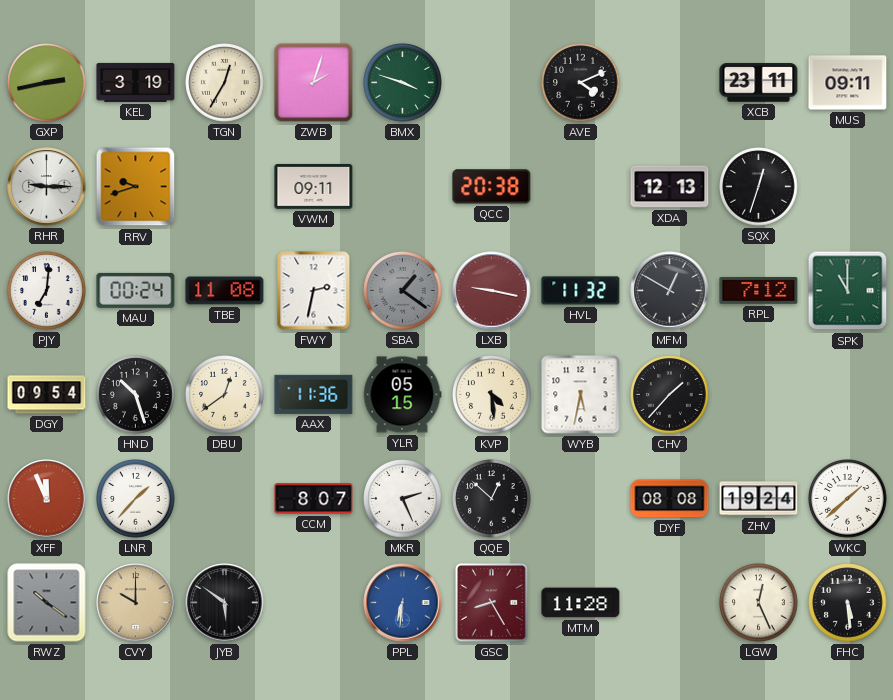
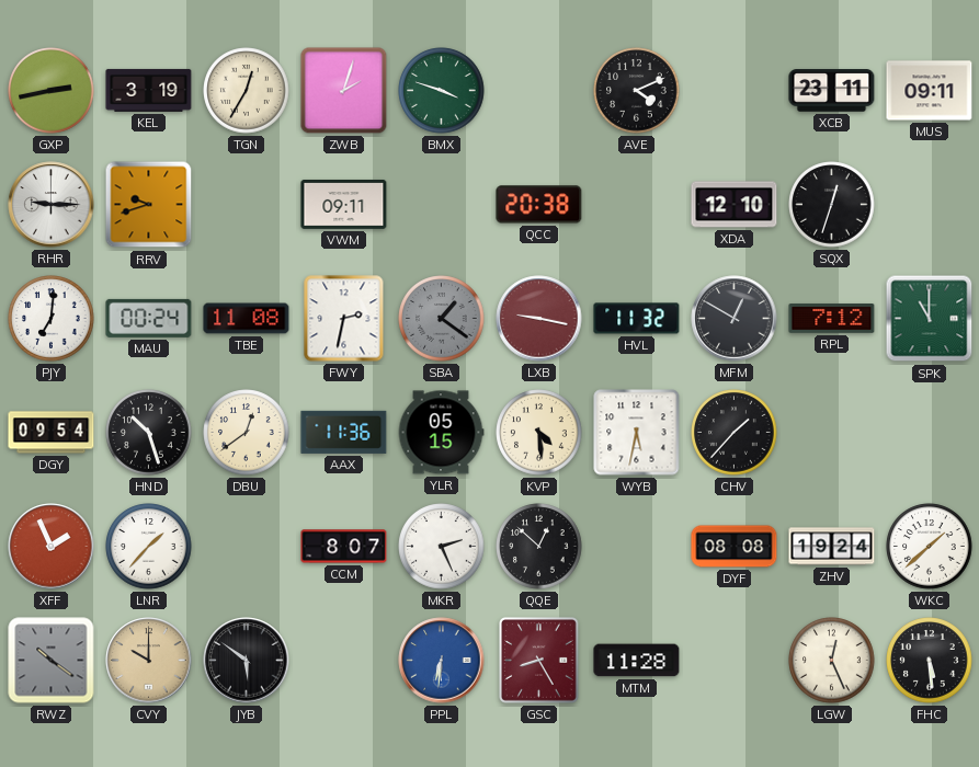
XDA: 12:13 -> 12:10
XFF: 11:56 -> 1:56
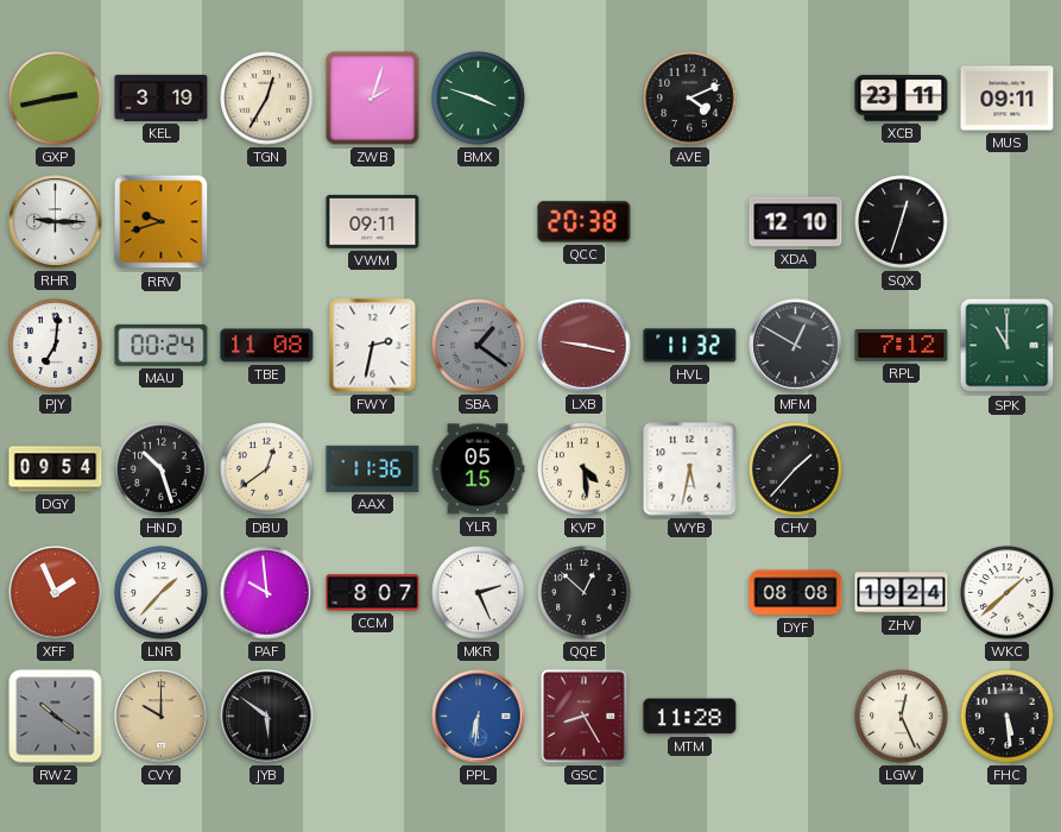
PAF: none -> 9:59
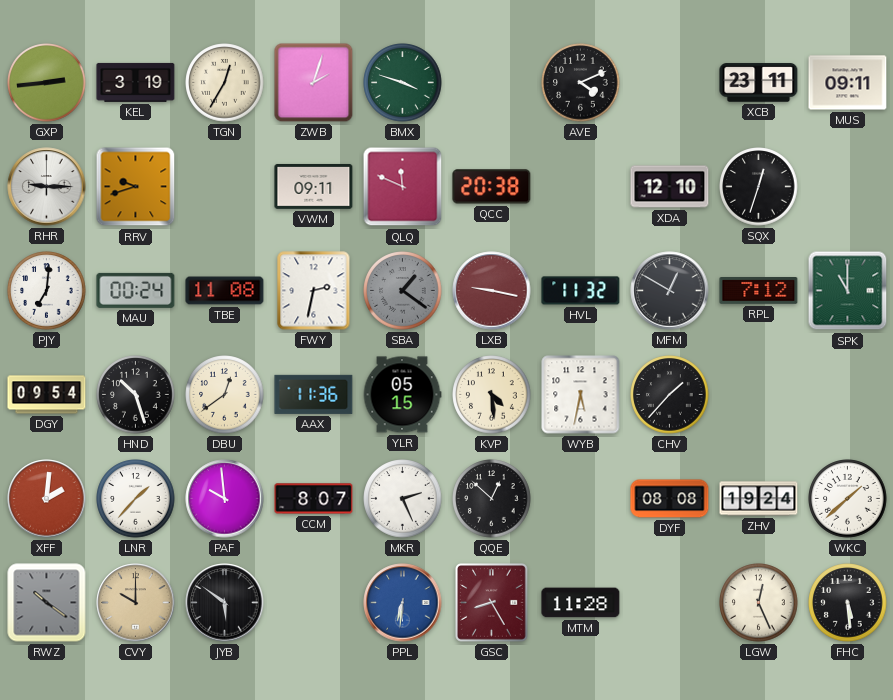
GXP: 2:43 -> 2:44
QLQ: none -> 11:49
XFF: 1:56 -> 2:01
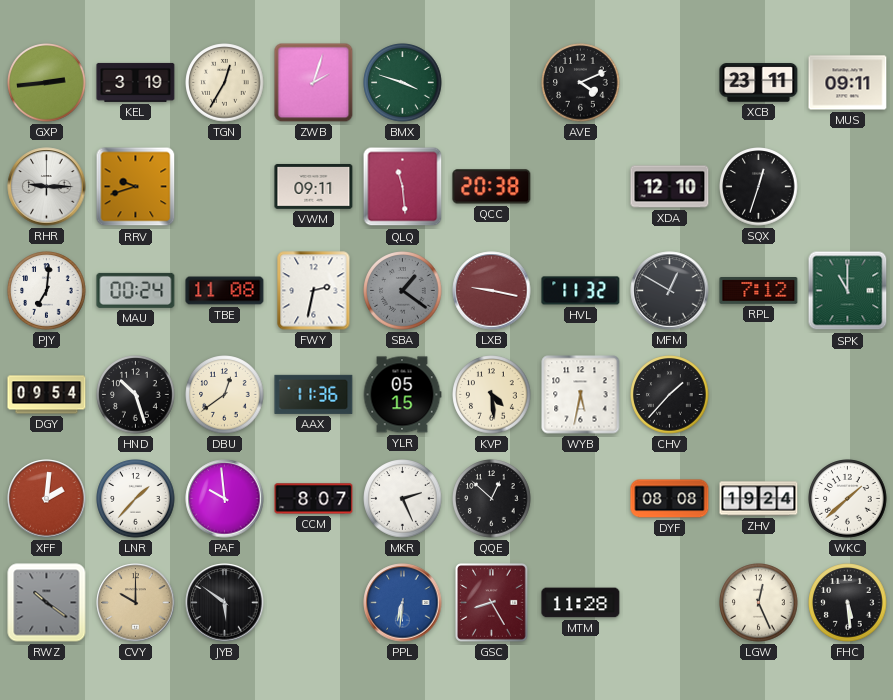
QLQ: 11:49 -> 11:29
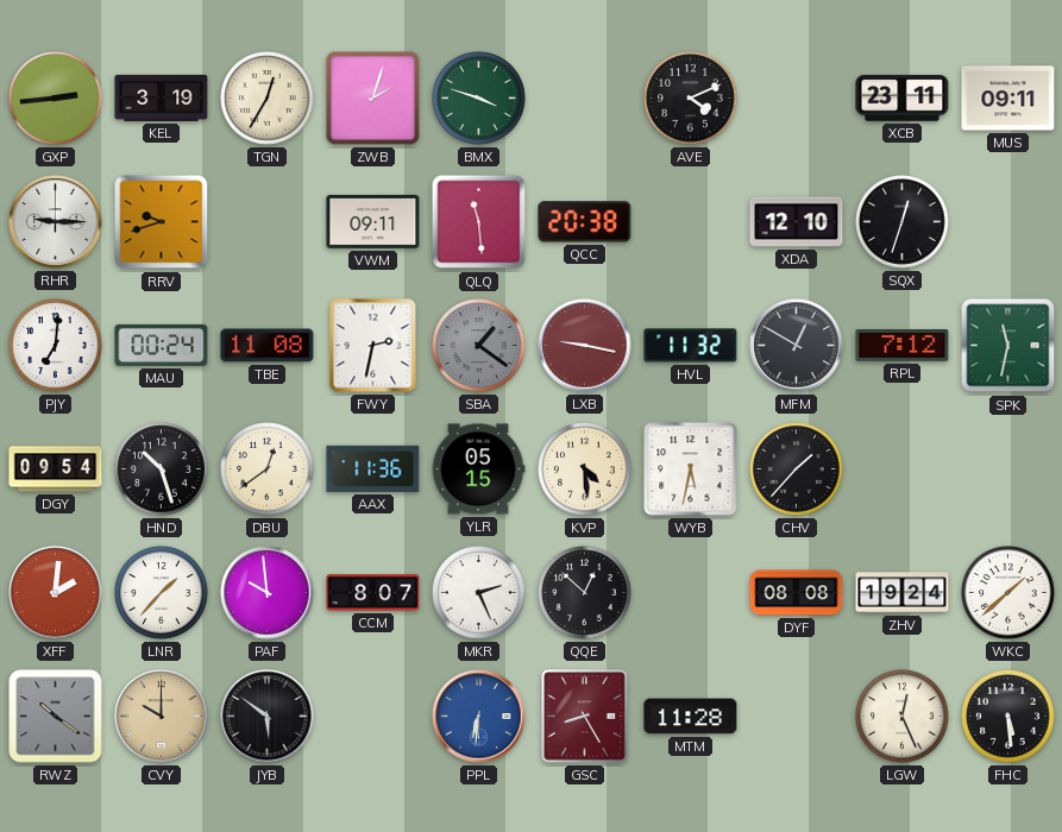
SPK: 11:00 -> 11:32
